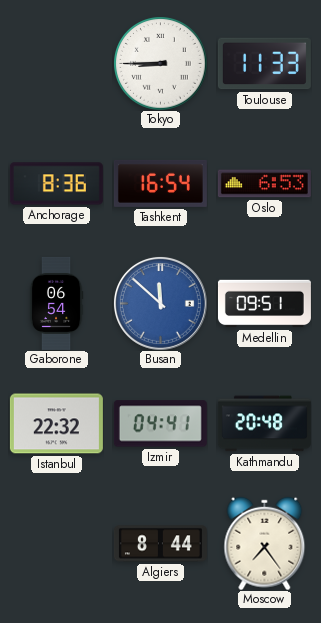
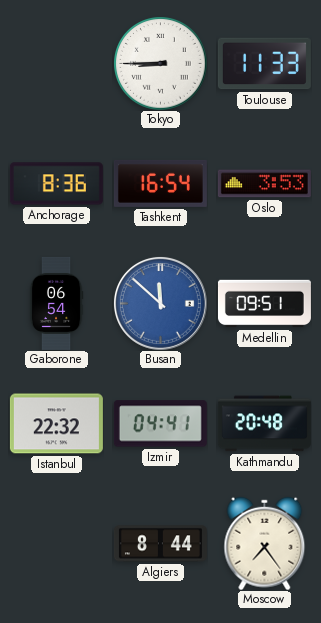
Oslo: 6:53 -> 3:53
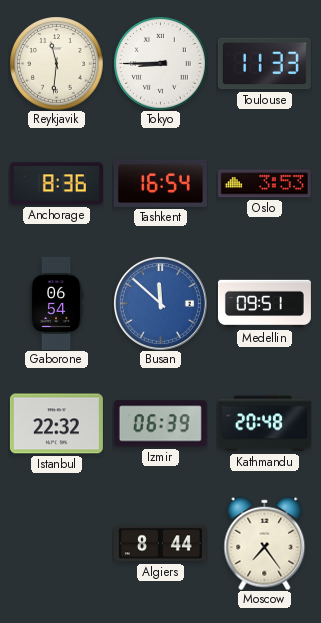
Reykjavik: none -> 11:31
Izmir: 04:41 -> 06:39
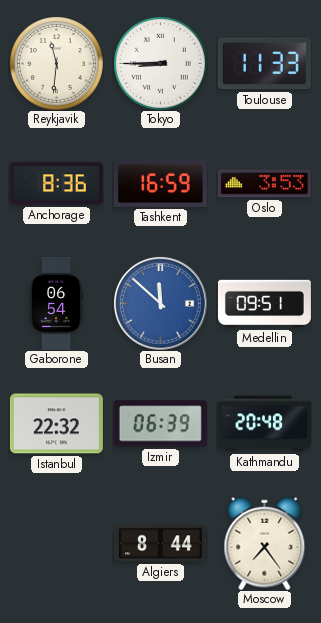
Tashkent: 16:54 -> 16:59
